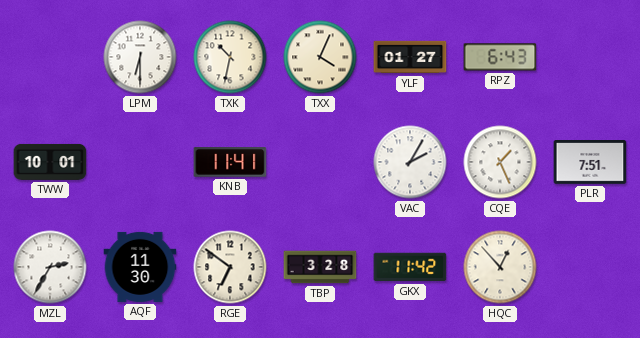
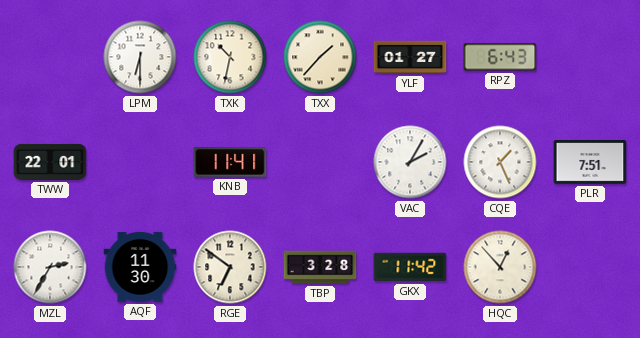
TXX: 4:04 -> 1:37
TWW: 10:01 -> 22:01
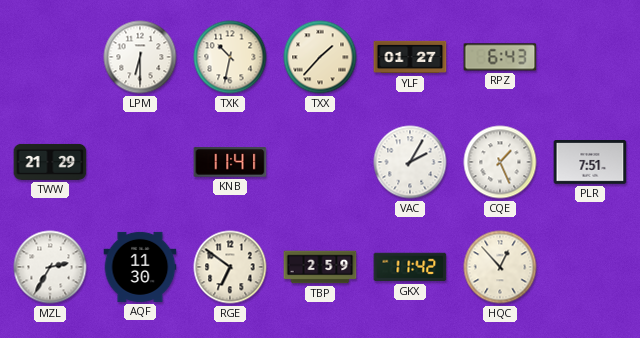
TWW: 22:01 -> 21:29
TBP: 3:28 -> 2:59
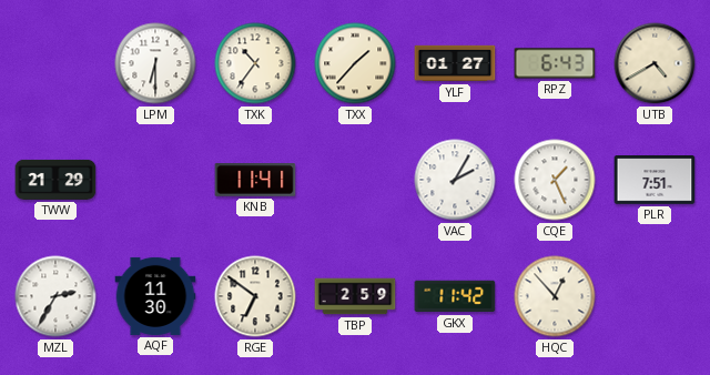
TXK: 10:32 -> 10:36
UTB: none -> 4:40
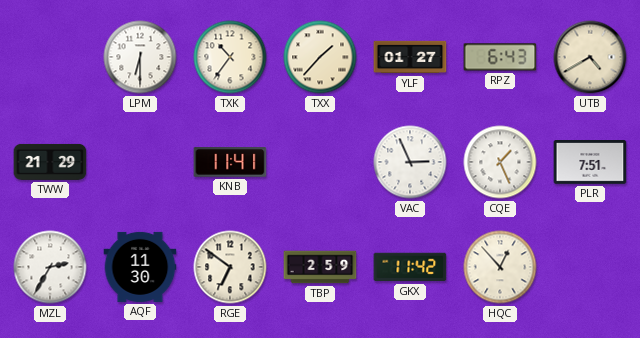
VAC: 2:05 -> 2:56
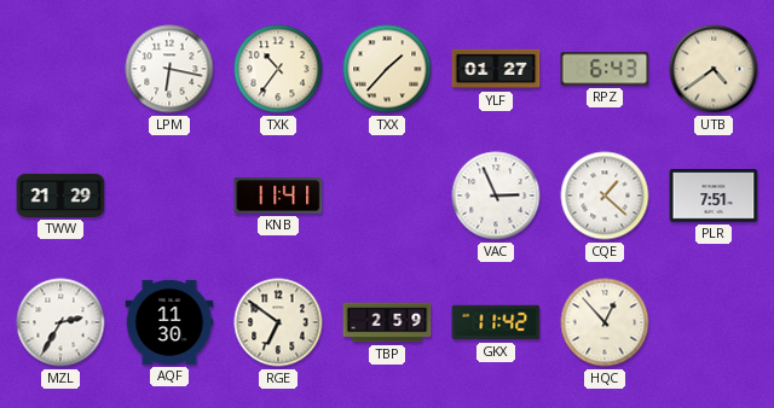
LPM: 6:30 -> 6:17
UTB: 4:40 -> 4:39
CQE: 1:26 -> 1:22
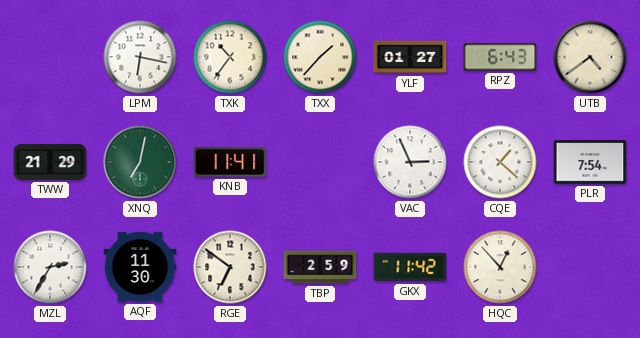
XNQ: none -> 7:02
PLR: 7:51 -> 7:54
